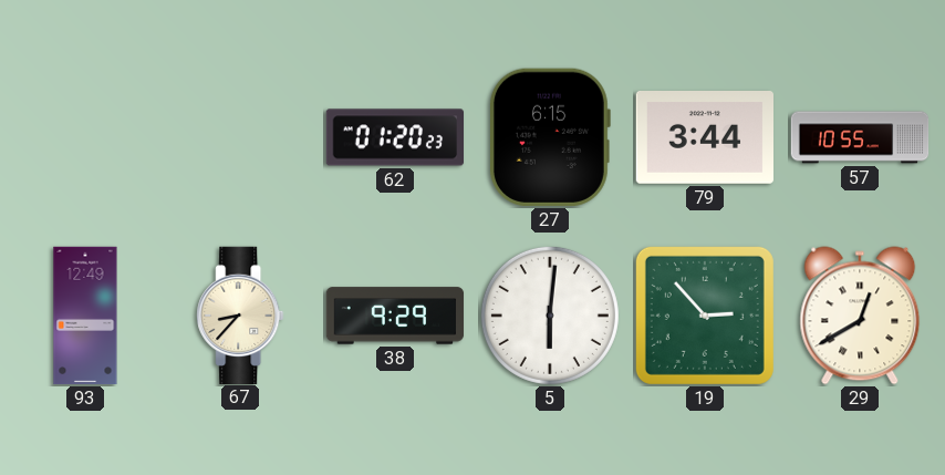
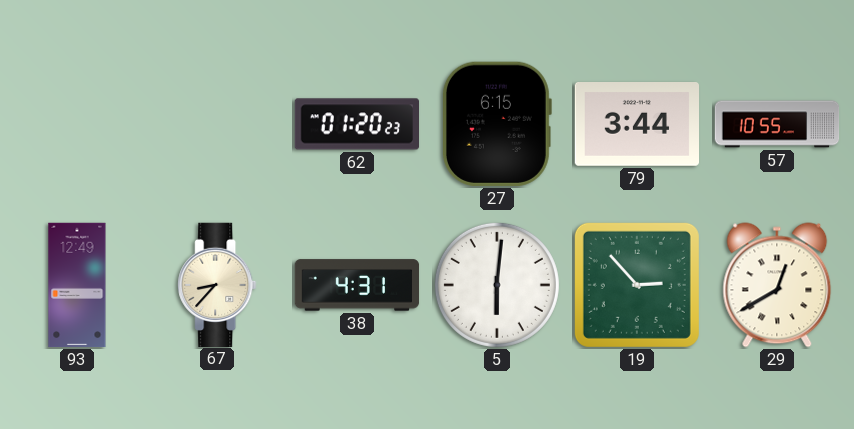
38: 9:29 -> 4:31
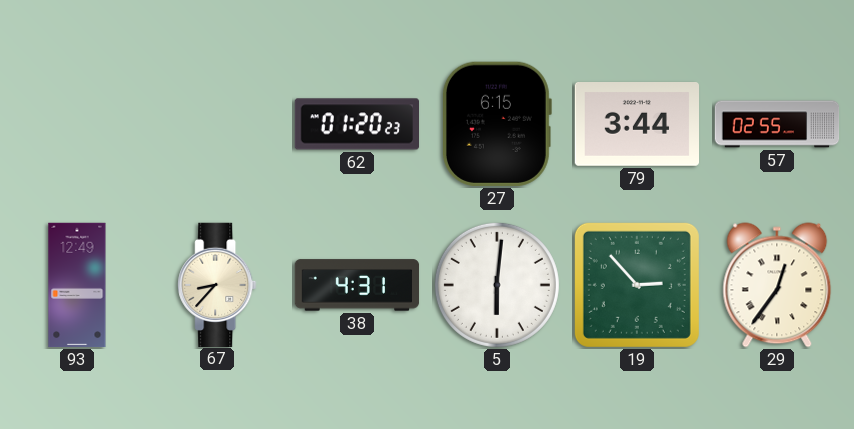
57: 10:55 -> 02:55
29: 12:40 -> 12:36
